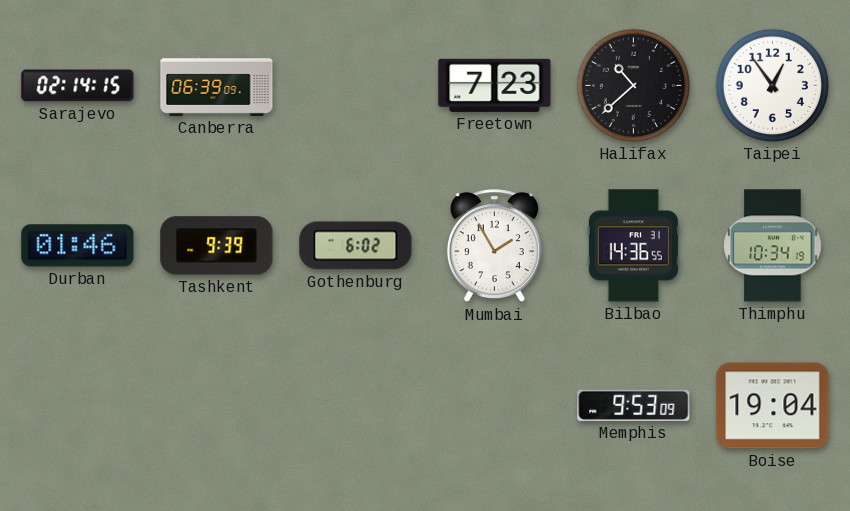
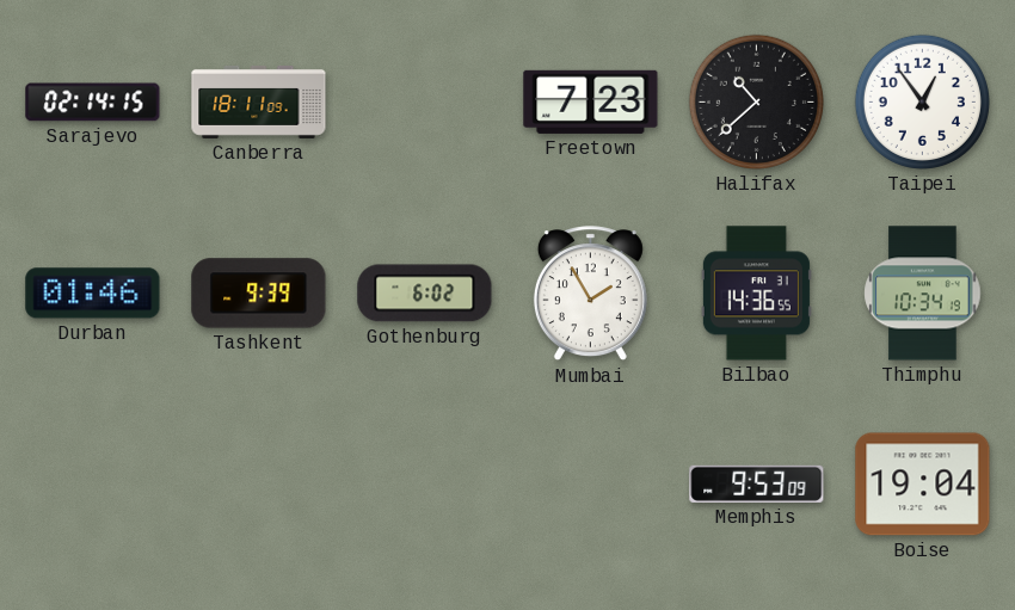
Canberra: 06:39 -> 18:11
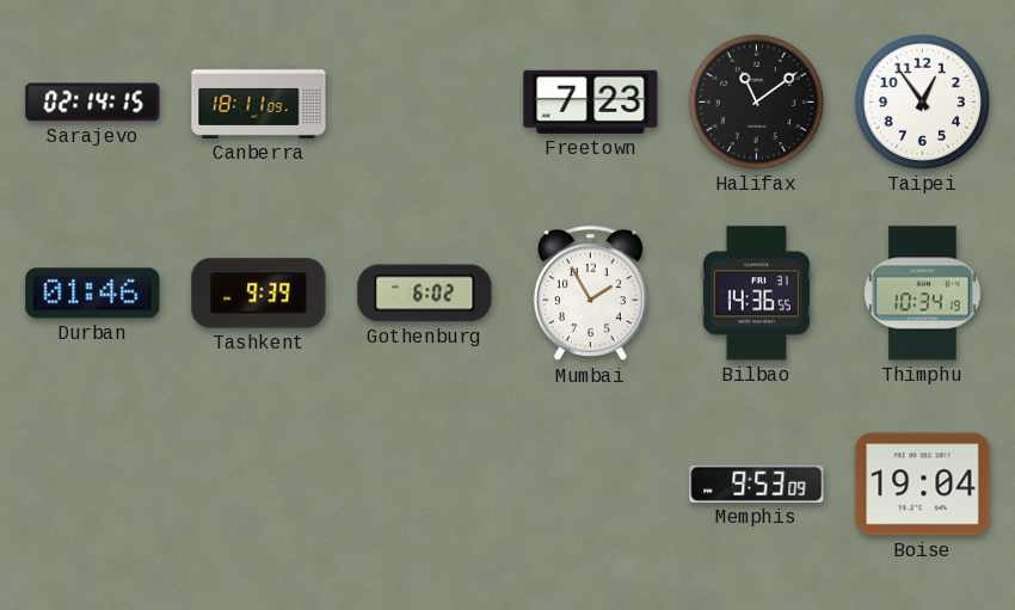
Halifax: 10:38 -> 11:09
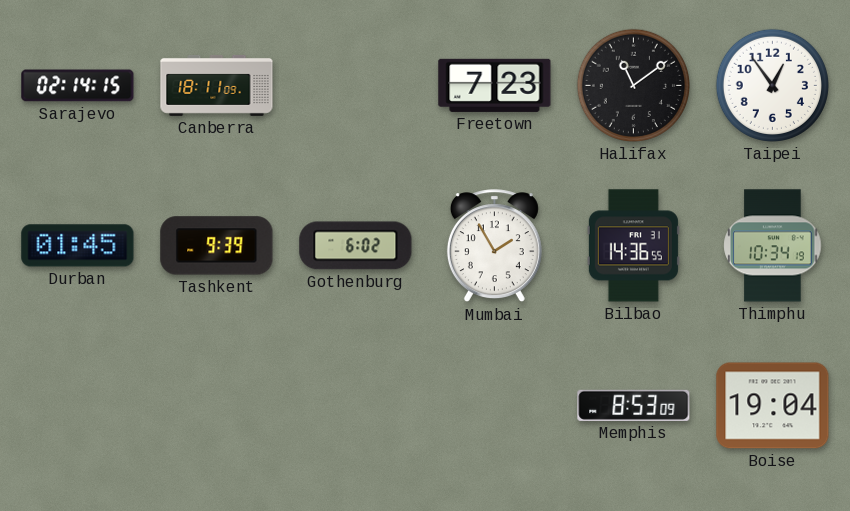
Durban: 01:46 -> 01:45
Memphis: 9:53 -> 8:53
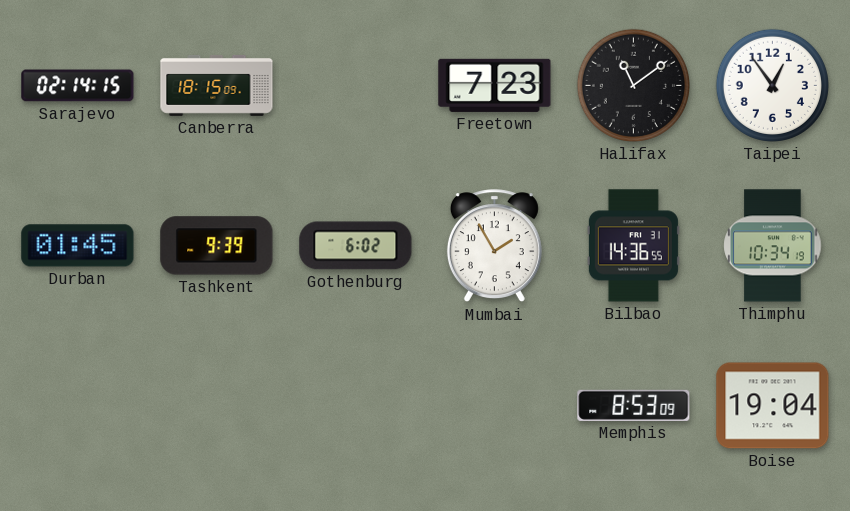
Canberra: 18:11 -> 18:15
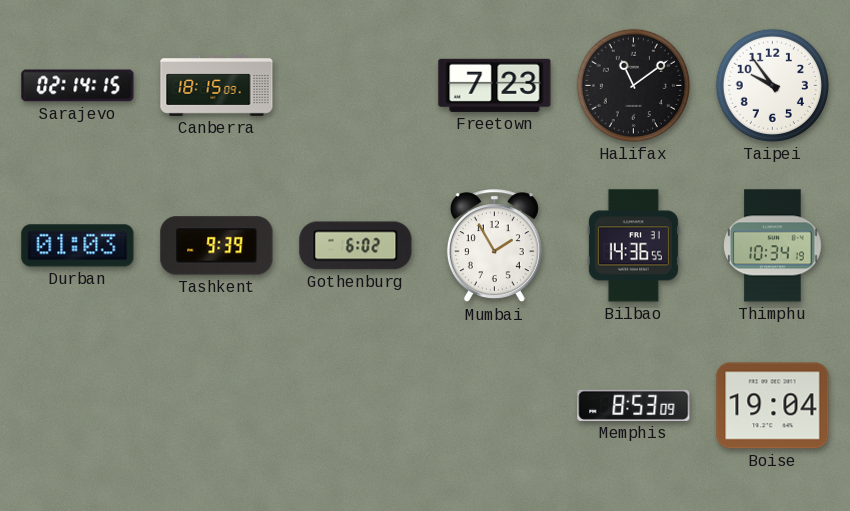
Taipei: 12:54 -> 9:54
Durban: 01:45 -> 01:03
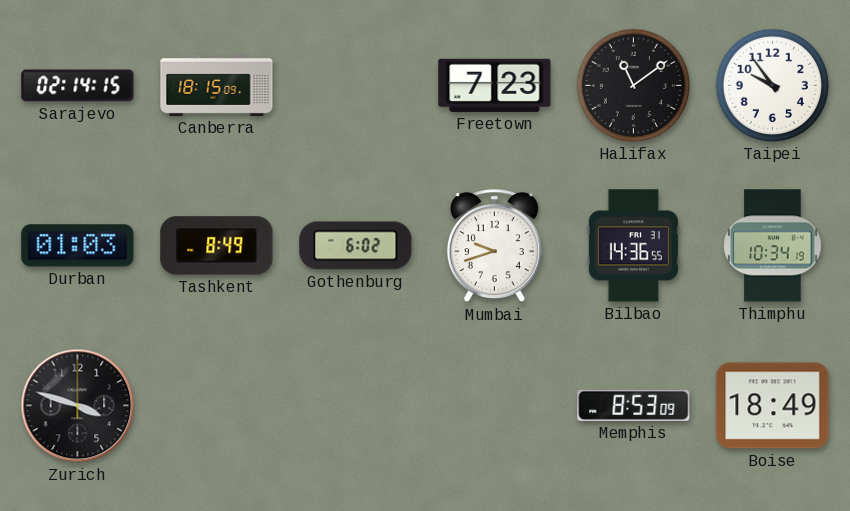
Tashkent: 9:39 -> 8:49
Mumbai: 1:55 -> 9:42
Zurich: none -> 3:48
Boise: 19:04 -> 18:49
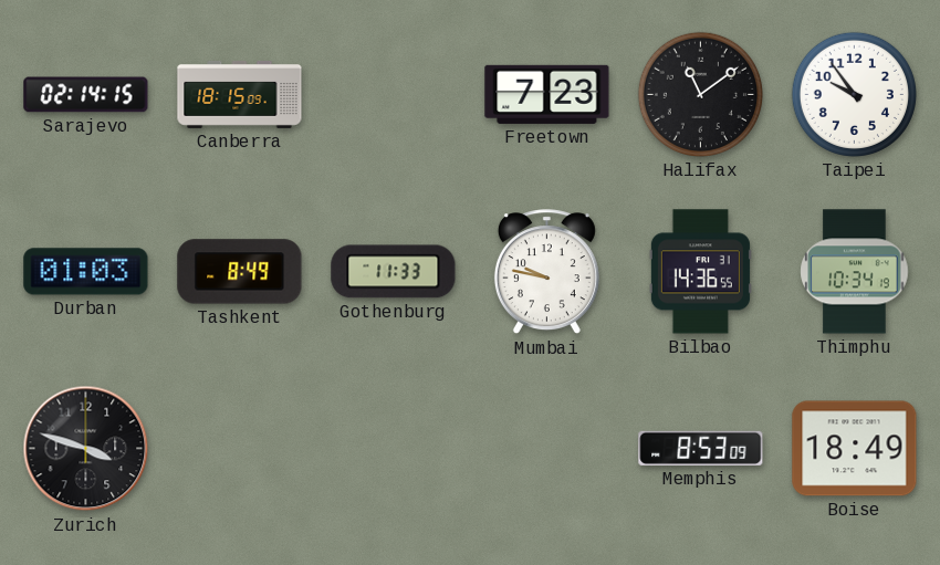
Gothenburg: 6:02 -> 11:33
Mumbai: 9:42 -> 9:47
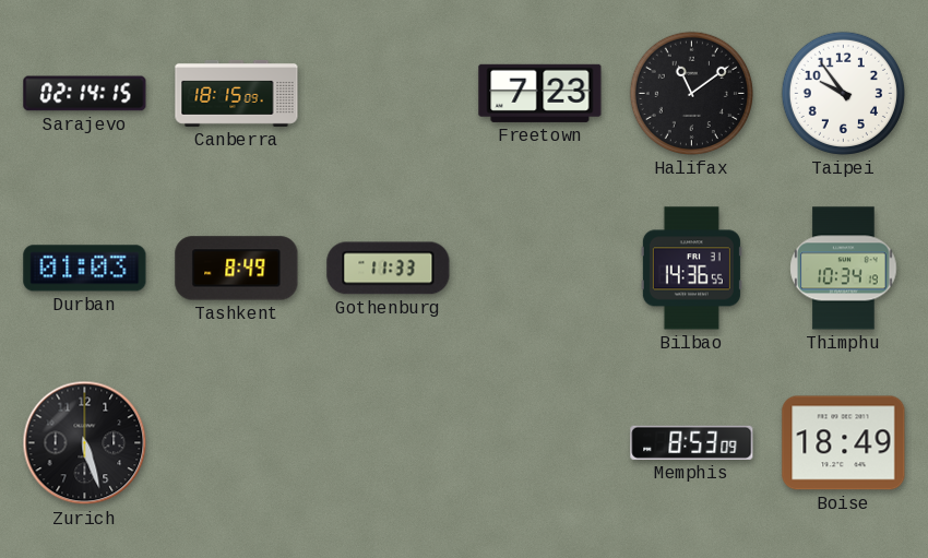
Mumbai: 9:47 -> none
Zurich: 3:48 -> 5:27
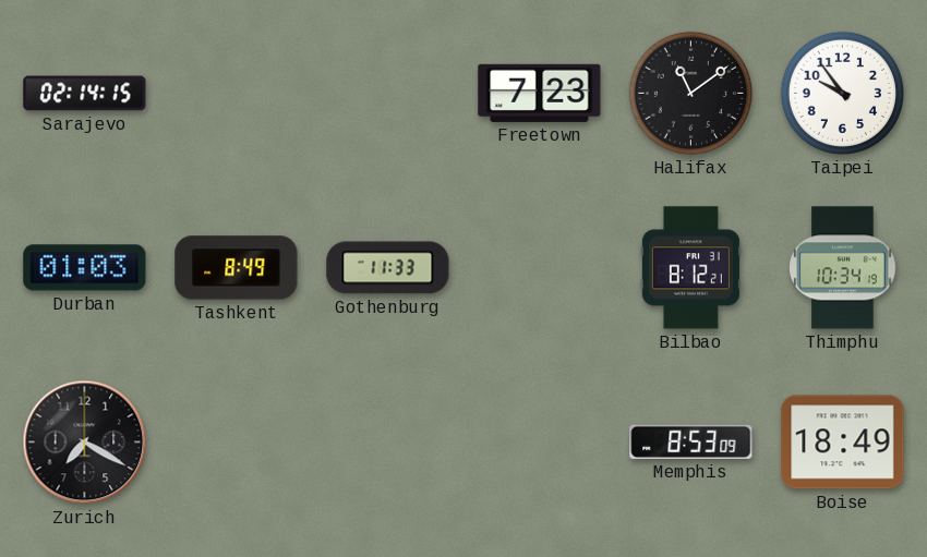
Canberra: 18:15 -> none
Bilbao: 14:36 -> 8:12
Zurich: 5:27 -> 7:20
